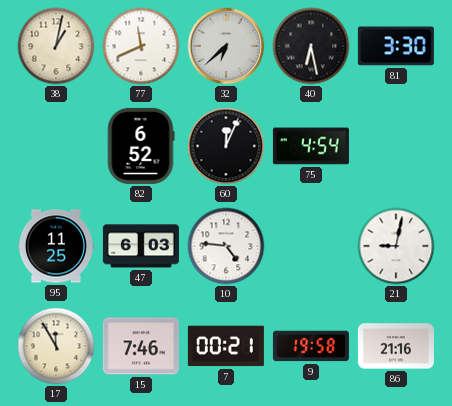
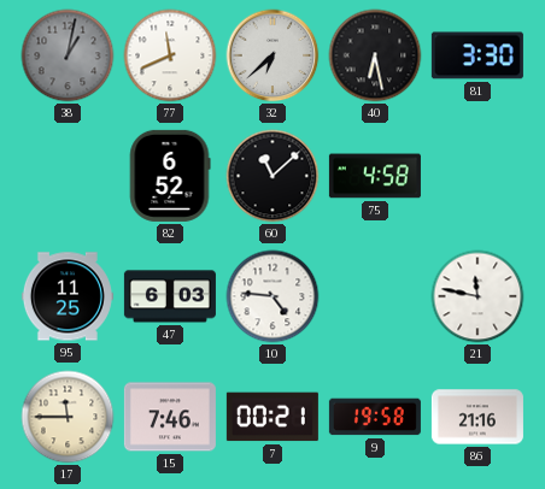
38 dial: cream -> grey
60: 12:04 -> 11:08
75: 4:54 -> 4:58
21: 9:02 -> 11:47
17: 11:55 -> 11:45
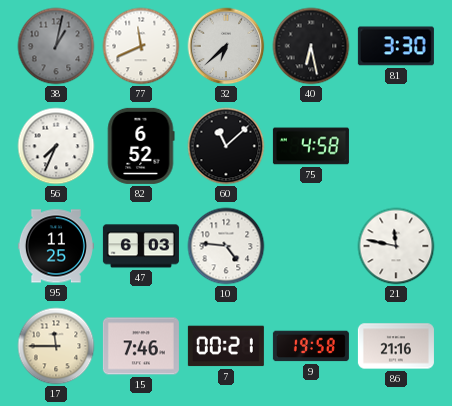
56: none -> 7:34
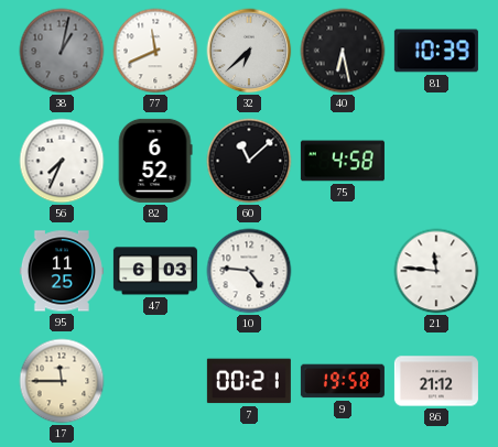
81: 3:30 -> 10:39
21: 11:47 -> 11:46
15: 7:46 -> none
86: 21:16 -> 21:12
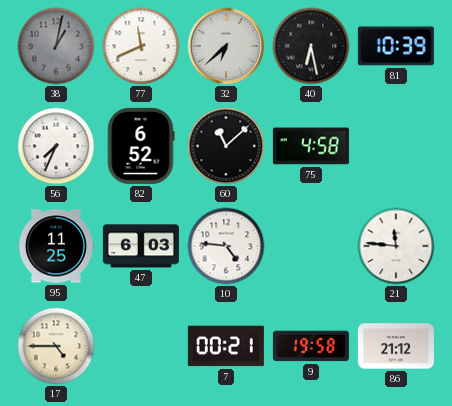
17: 11:45 -> 4:45
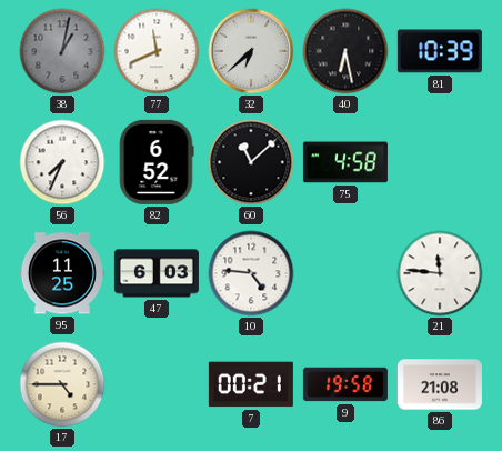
86: 21:12 -> 21:08
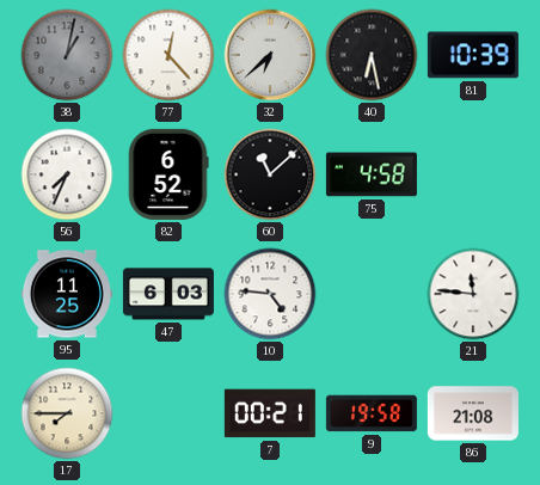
77: 11:41 -> 12:23
17: 4:45 -> 7:45
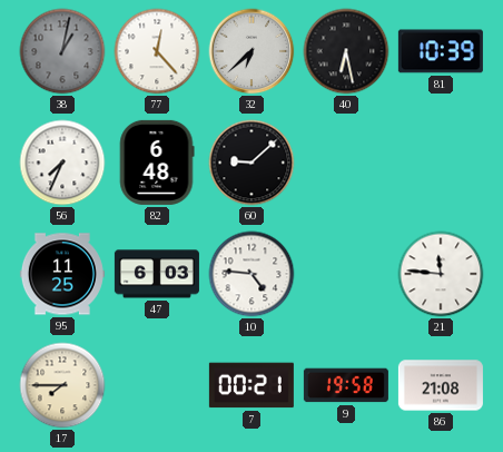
82: 6:52 -> 6:48
60: 11:08 -> 9:08
75: 4:58 -> none
